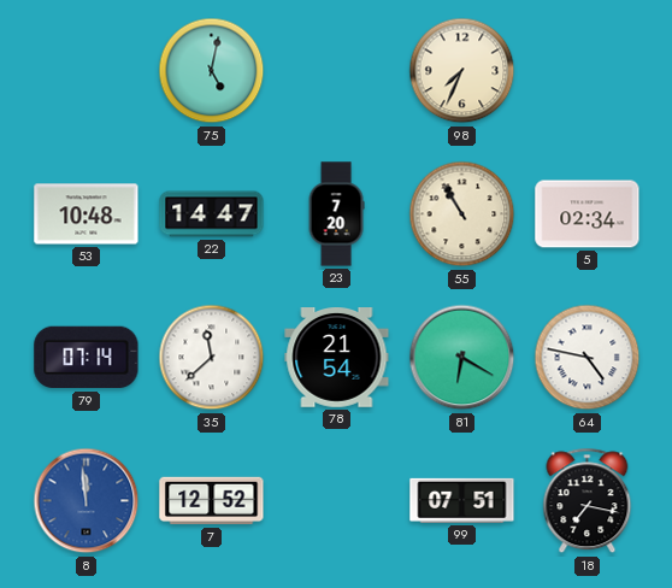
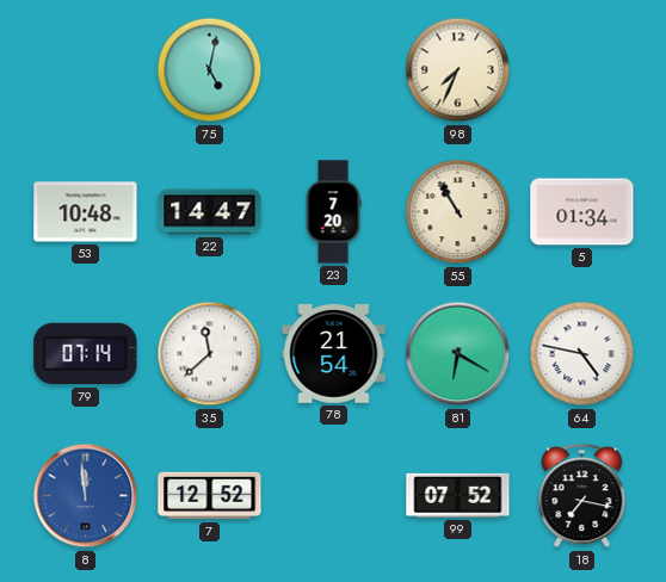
5: 02:34 -> 01:34
99: 07:51 -> 07:52
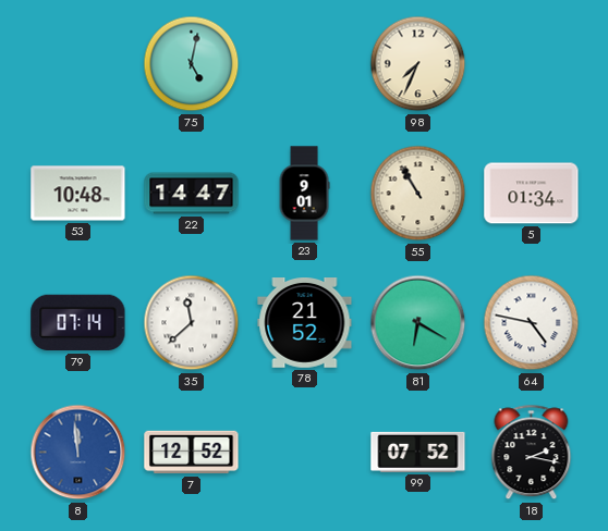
23: 7:20 -> 9:01
78: 21:54 -> 21:52
18: 7:17 -> 2:17
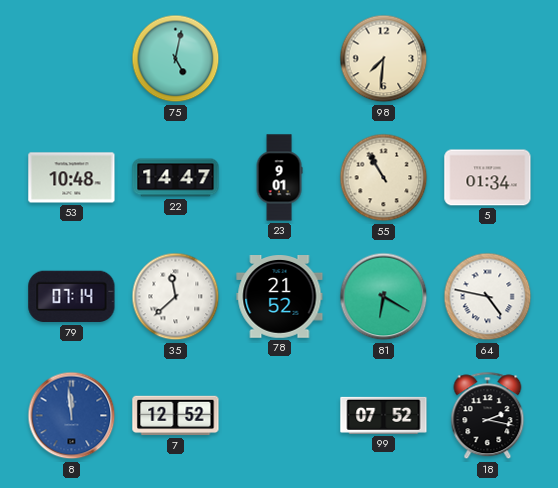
98: 7:34 -> 7:31
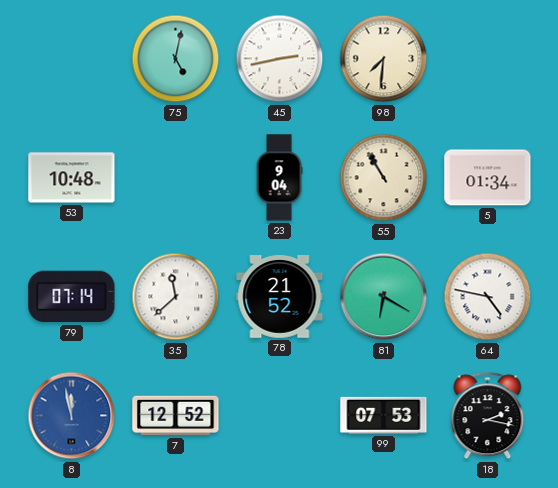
45: none -> 2:43
22: 14:47 -> none
23: 9:01 -> 9:04
8: 11:59 -> 11:58
99: 07:52 -> 07:53
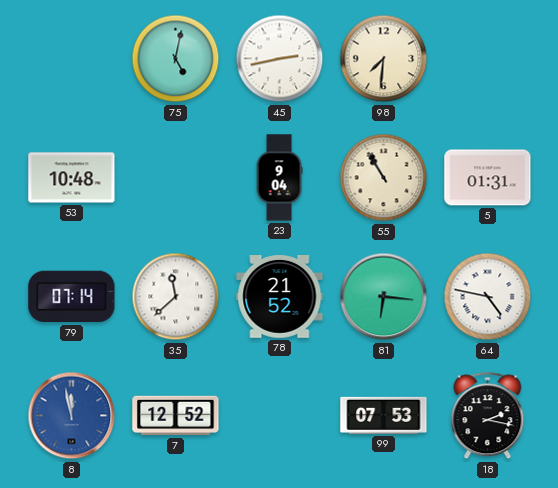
5: 01:34 -> 01:31
81: 6:20 -> 6:16
